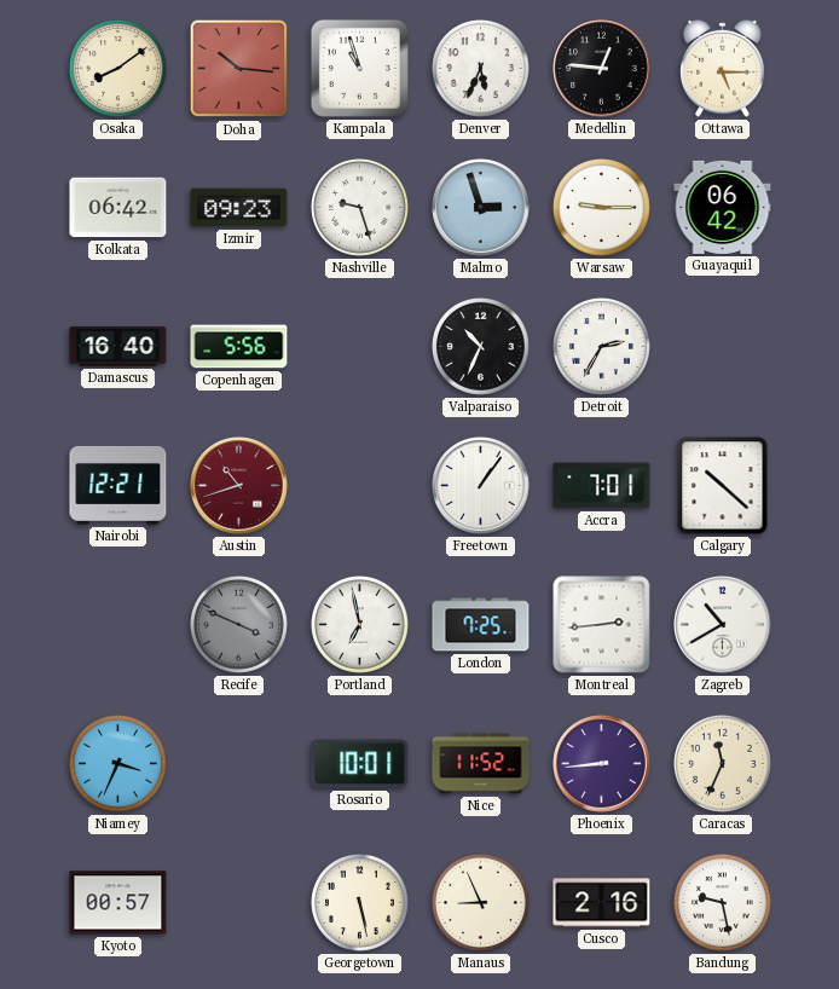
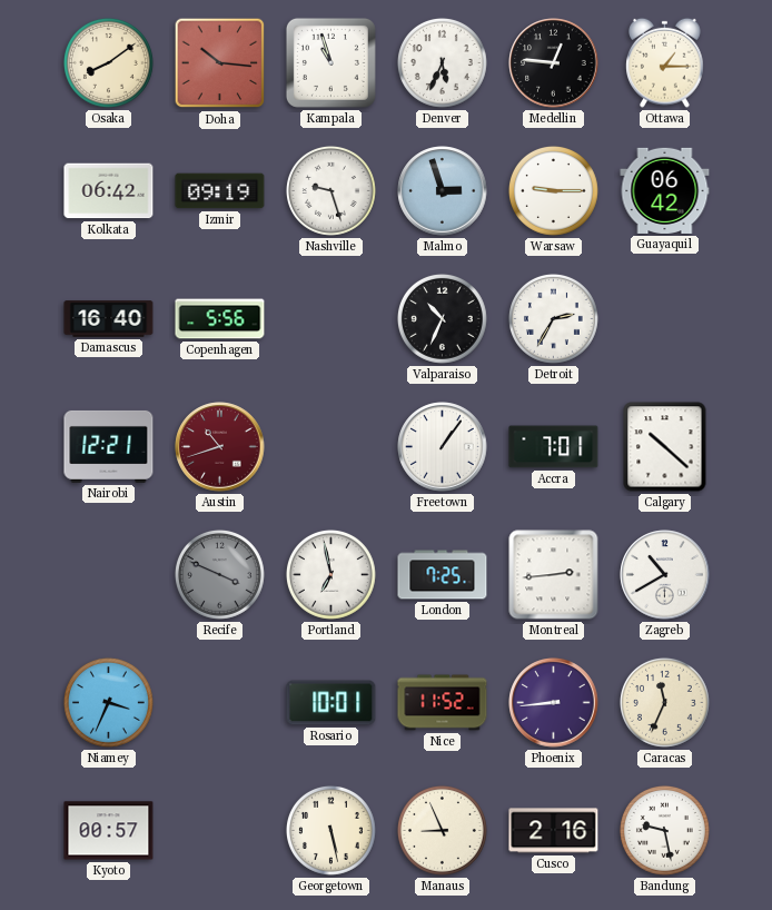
Ottawa: 5:15 -> 1:15
Izmir: 09:23 -> 09:19
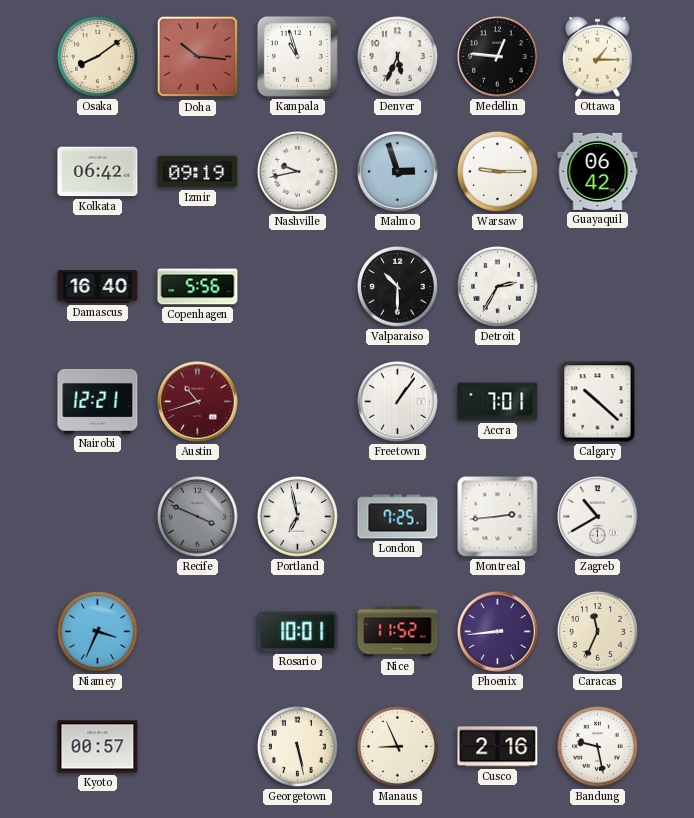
Nashville: 9:27 -> 9:43
Valparaiso: 10:34 -> 10:30
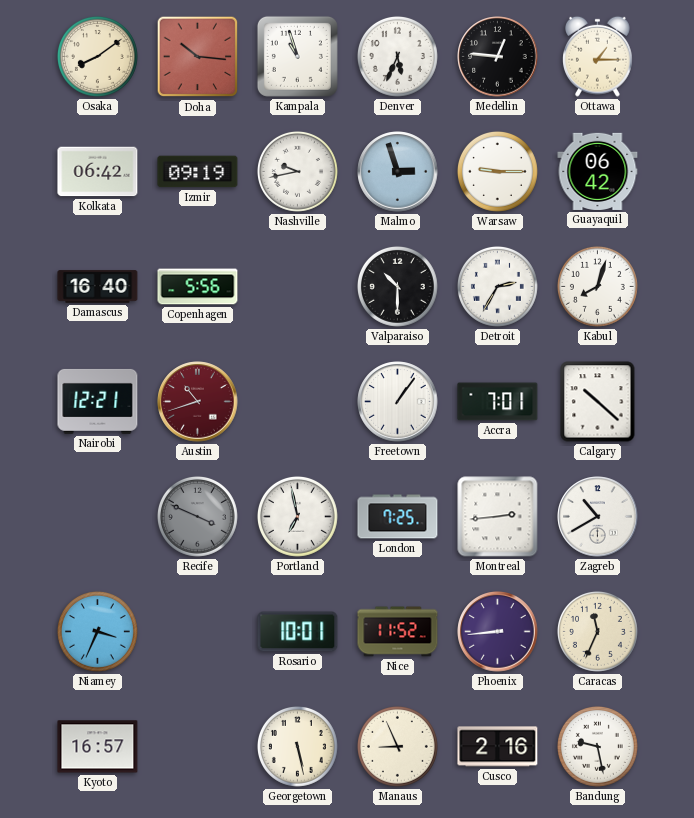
Kabul: none -> 8:03
Kyoto: 00:57 -> 16:57
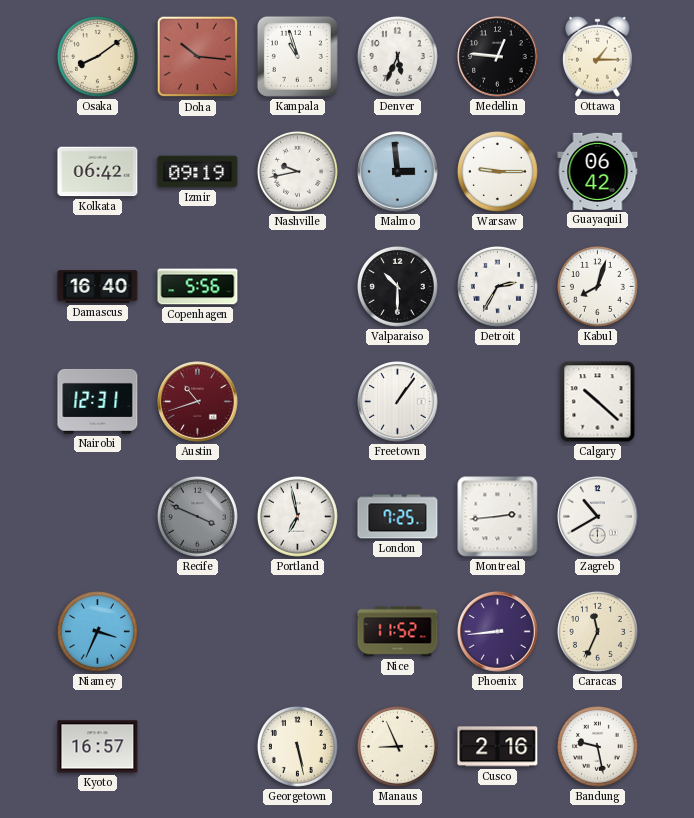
Malmo: 2:57 -> 2:59
Nairobi: 12:21 -> 12:31
Accra: 7:01 -> none
Rosario: 10:01 -> none
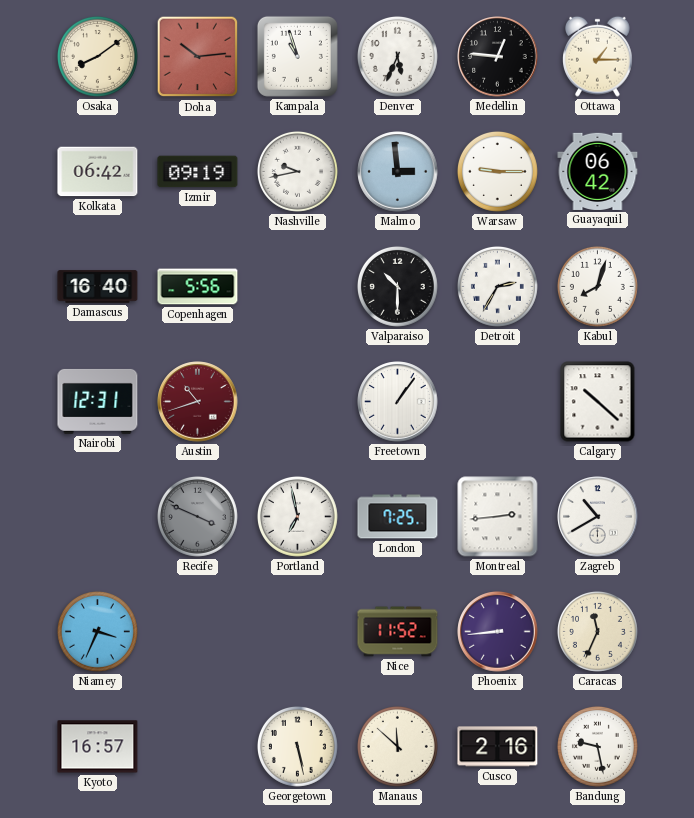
Doha: 10:16 -> 10:14
Manaus: 8:56 -> 11:52
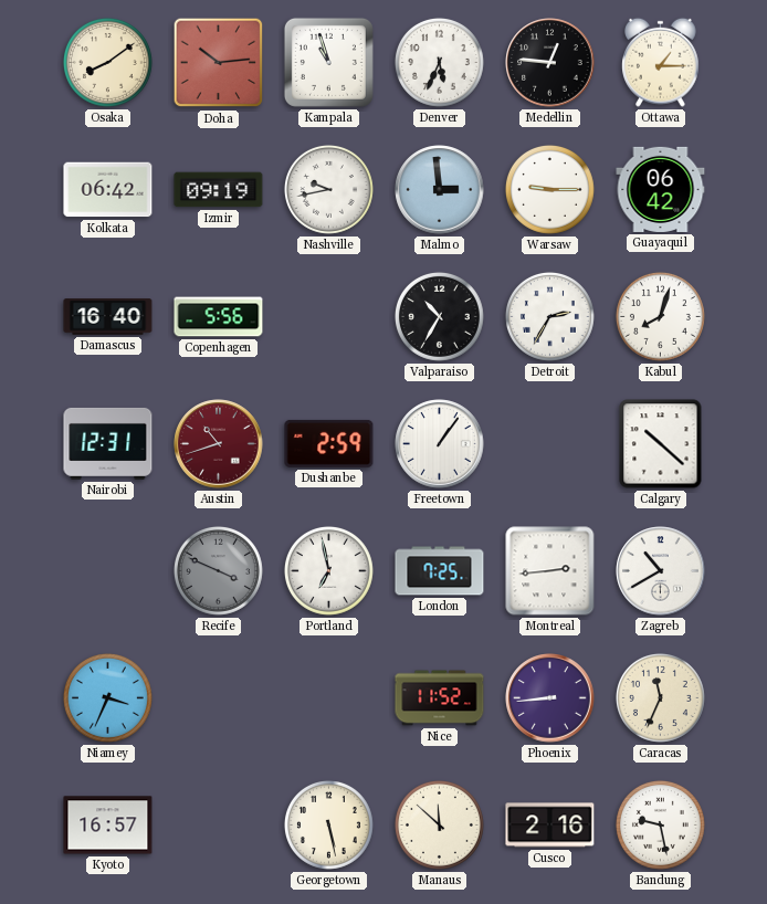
Valparaiso: 10:30 -> 10:35
Dushanbe: none -> 2:59
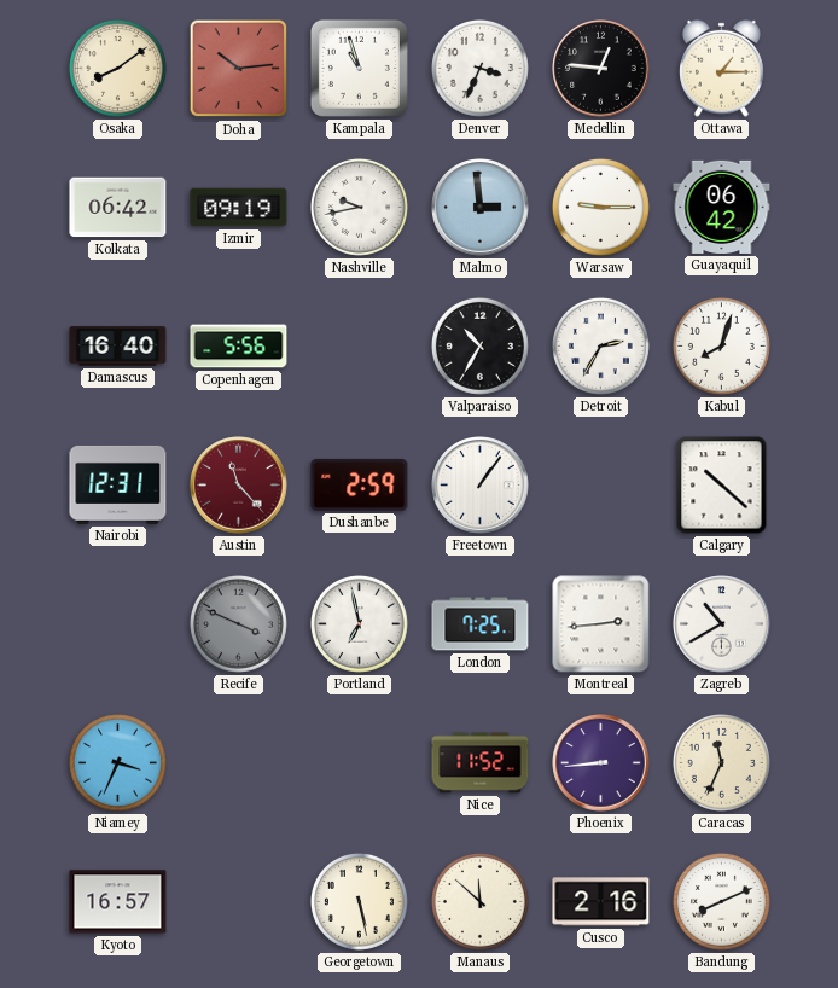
Denver: 5:34 -> 3:34
Austin: 10:42 -> 11:23
Bandung: 9:28 -> 8:11
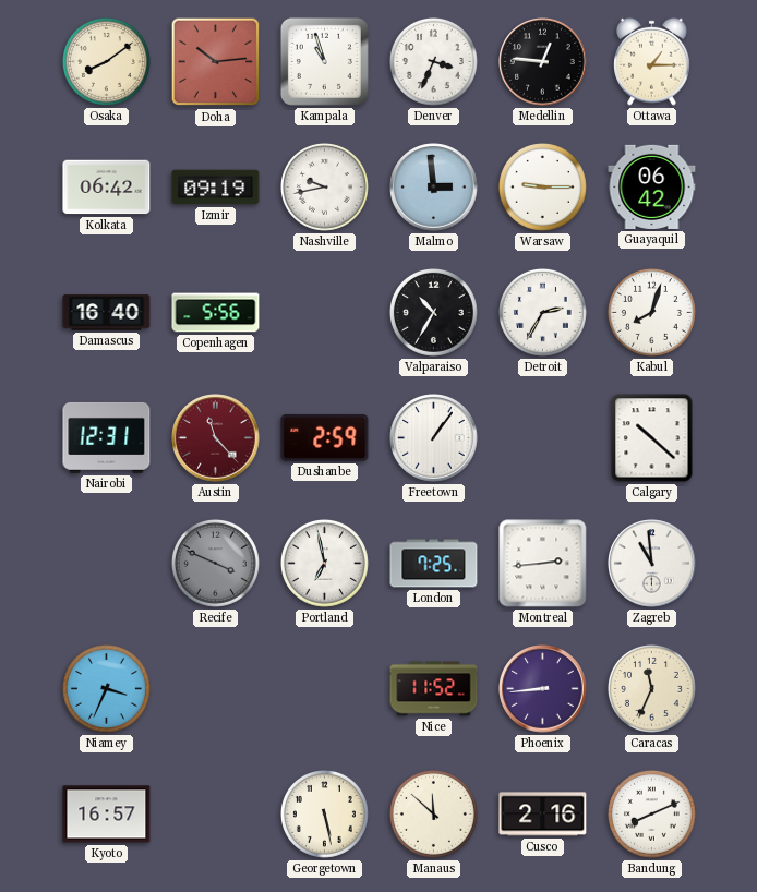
Zagreb: 10:40 -> 10:59
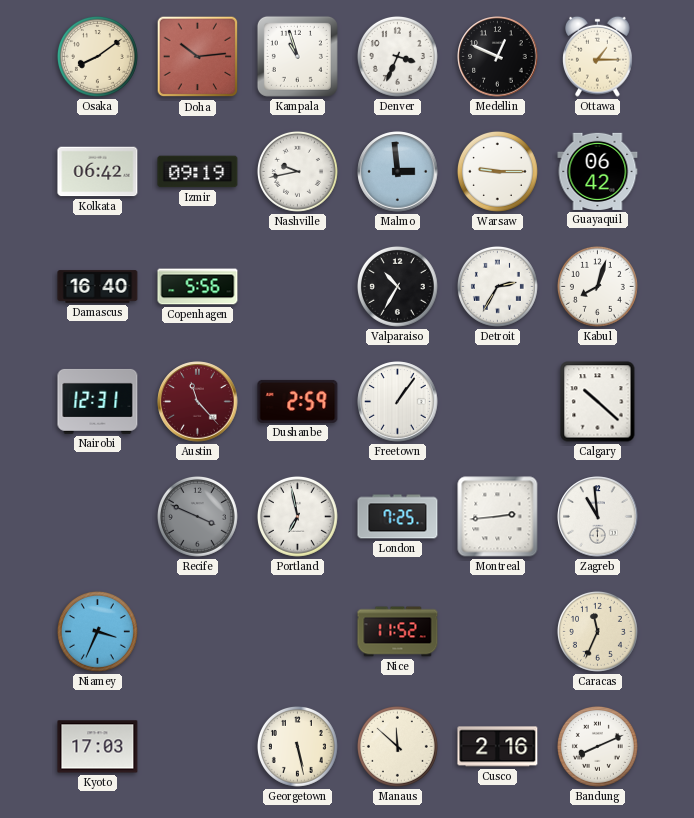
Medellin: 12:46 -> 12:49
Phoenix: 8:44 -> none
Kyoto: 16:57 -> 17:03
